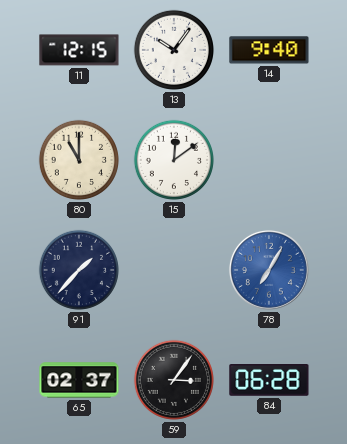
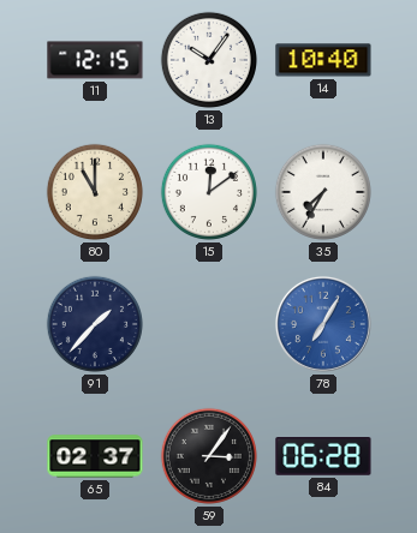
14: 9:40 -> 10:40
35: none -> 7:35
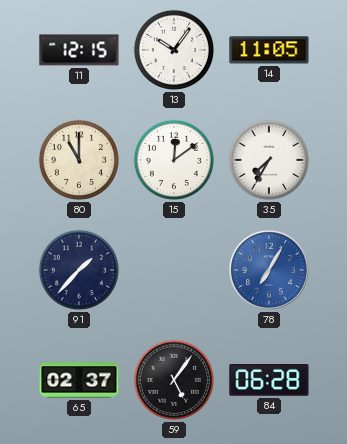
14: 10:40 -> 11:05
59: 3:06 -> 5:06
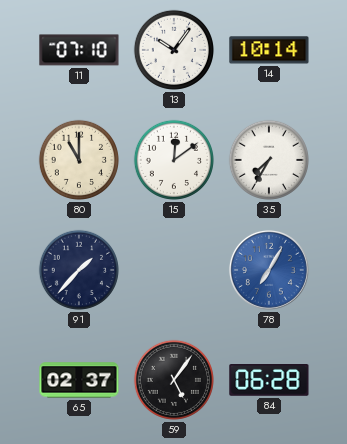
11: 12:15 -> 07:10
14: 11:05 -> 10:14
